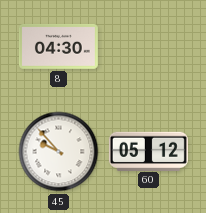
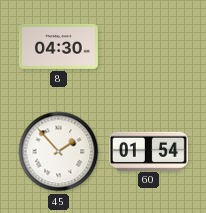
45: 9:53 -> 1:53
60: 05:12 -> 01:54
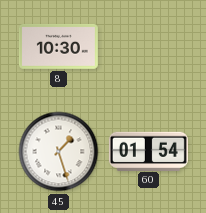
8: 04:30 -> 10:30
45: 1:53 -> 1:27
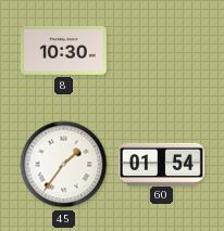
45: 1:27 -> 1:36
